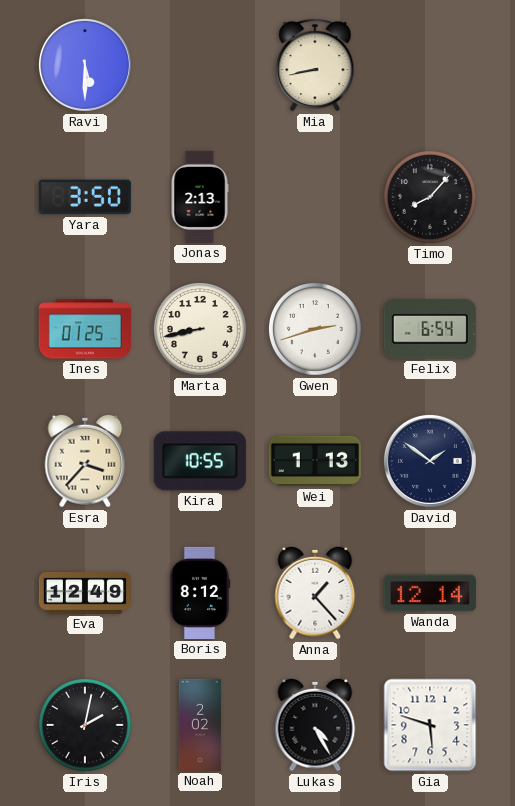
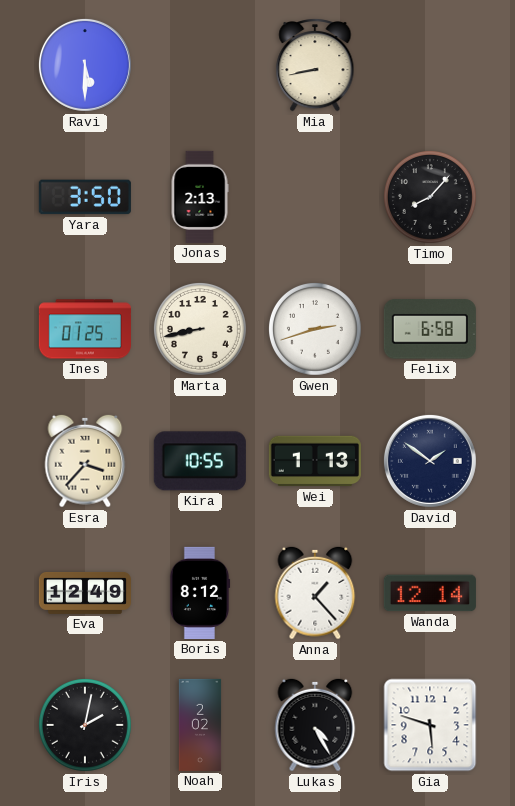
Felix: 6:54 -> 6:58
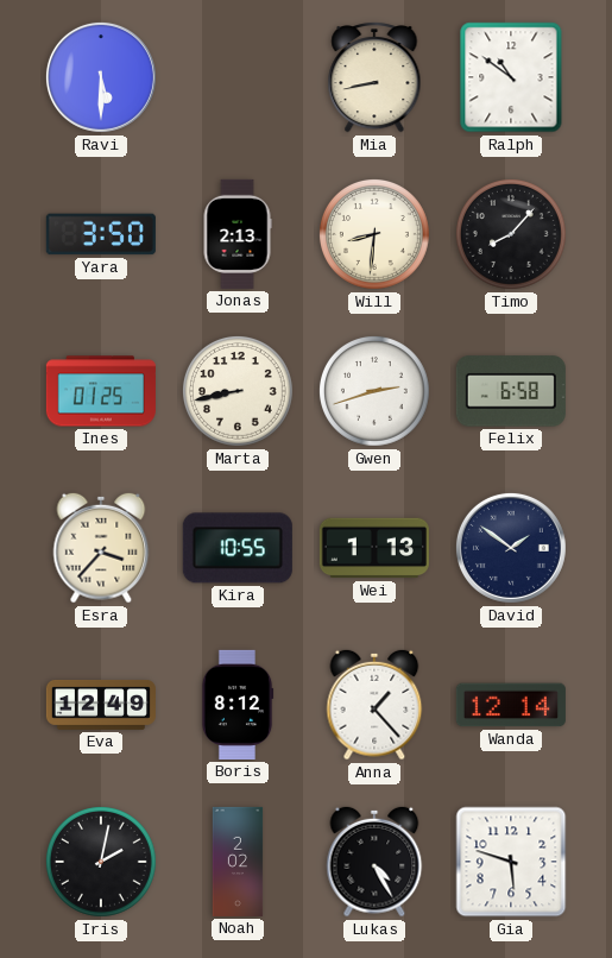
Ralph: none -> 10:51
Will: none -> 8:31
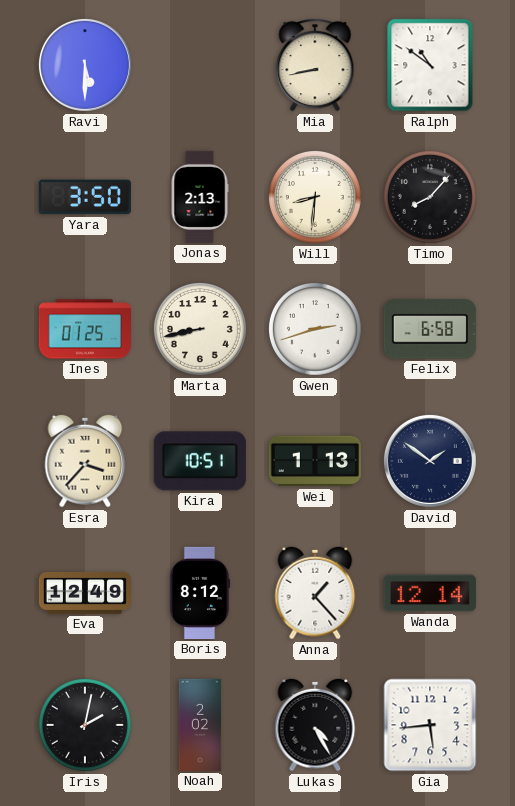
Kira: 10:55 -> 10:51
Gia: 5:48 -> 5:44
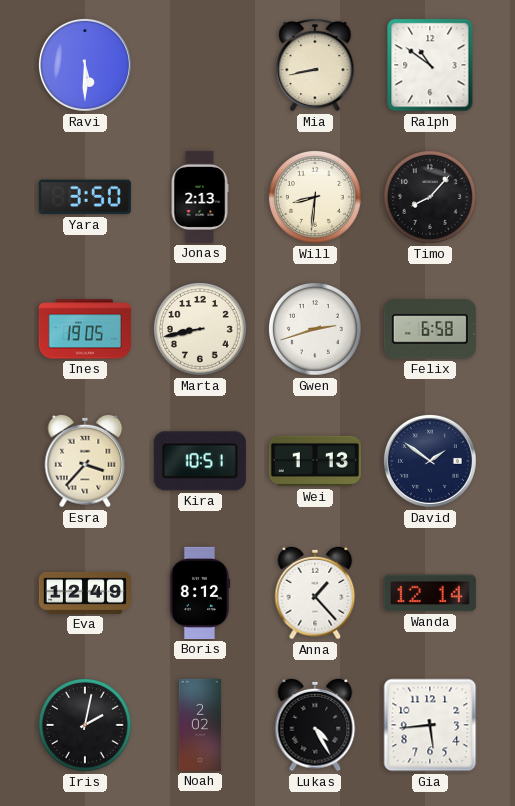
Ines: 01:25 -> 19:05
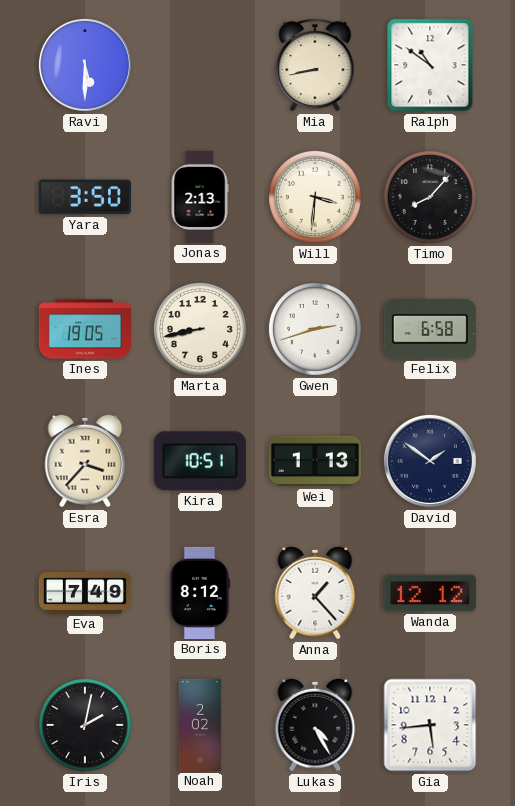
Will: 8:31 -> 3:31
Eva: 12:49 -> 7:49
Wanda: 12:14 -> 12:12
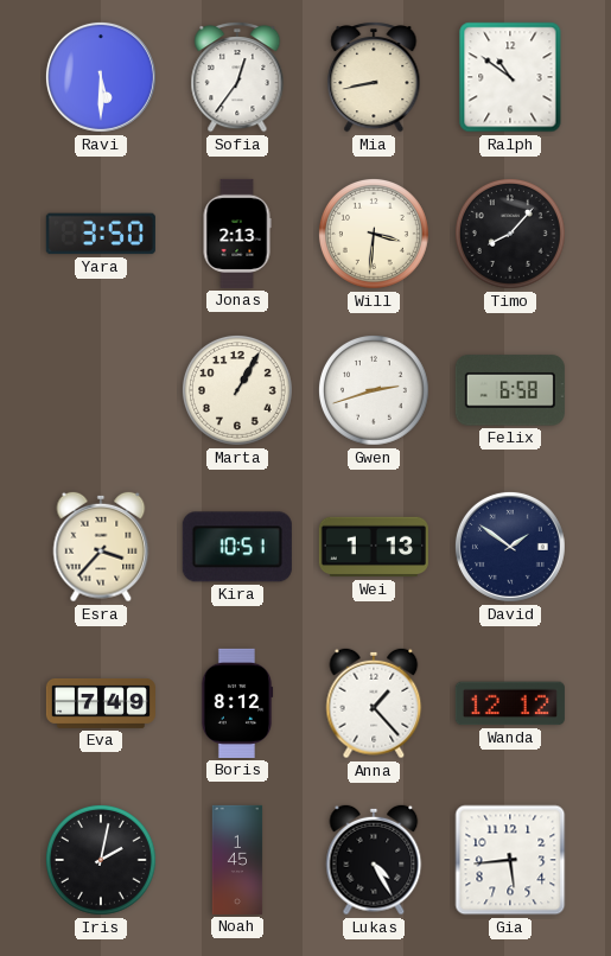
Sofia: none -> 12:36
Ines: 19:05 -> none
Marta: 8:43 -> 1:05
Noah: 2:02 -> 1:45
